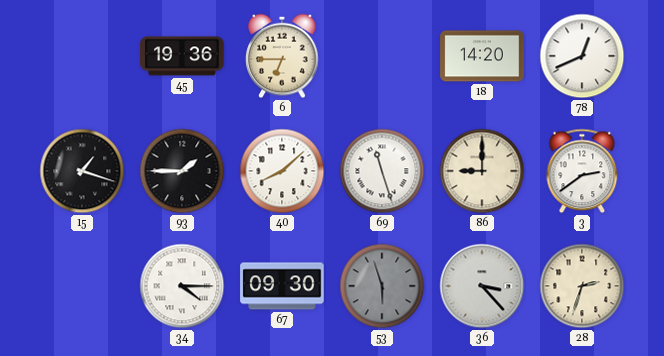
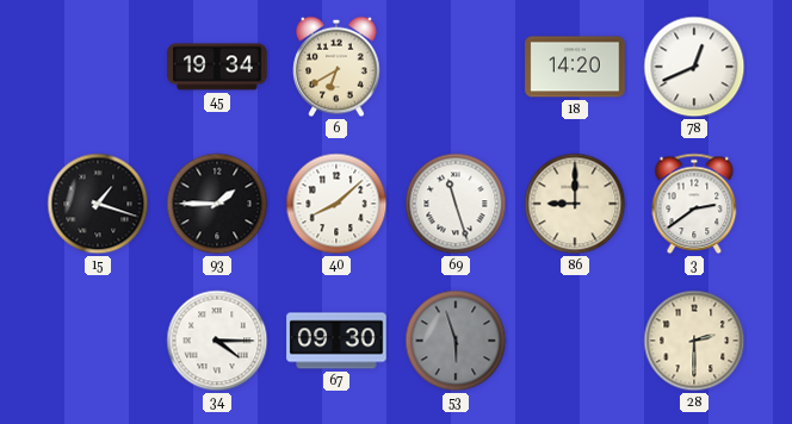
45: 19:36 -> 19:34
6: 6:45 -> 6:40
36: 3:23 -> none
28: 2:33 -> 2:30
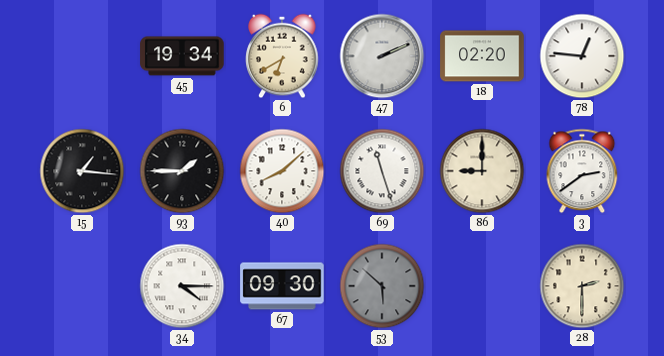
47: none -> 2:11
18: 14:20 -> 02:20
78: 12:41 -> 12:46
15: 1:18 -> 1:16
53: 5:57 -> 5:52
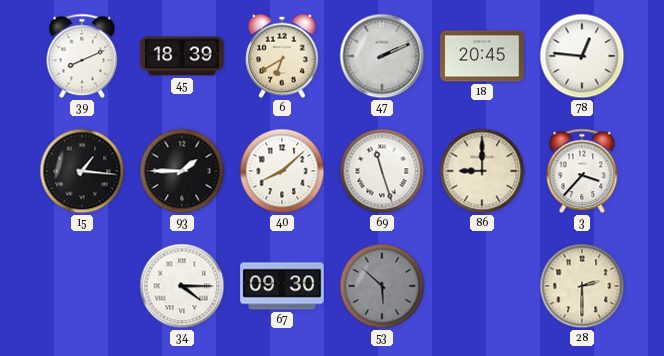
39: none -> 8:11
45: 19:34 -> 18:39
18: 02:20 -> 20:45
3: 2:39 -> 3:37
